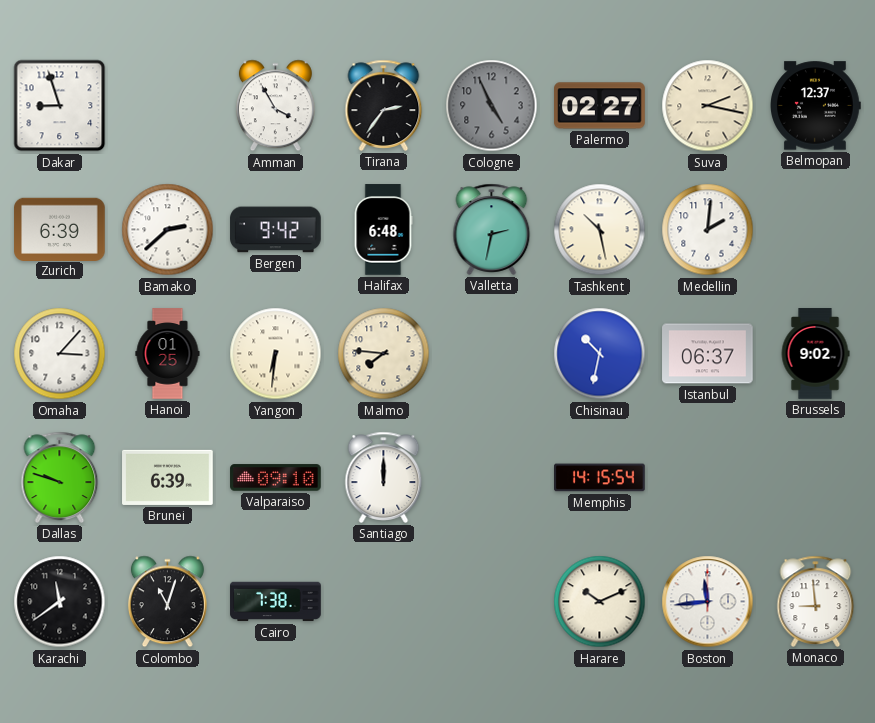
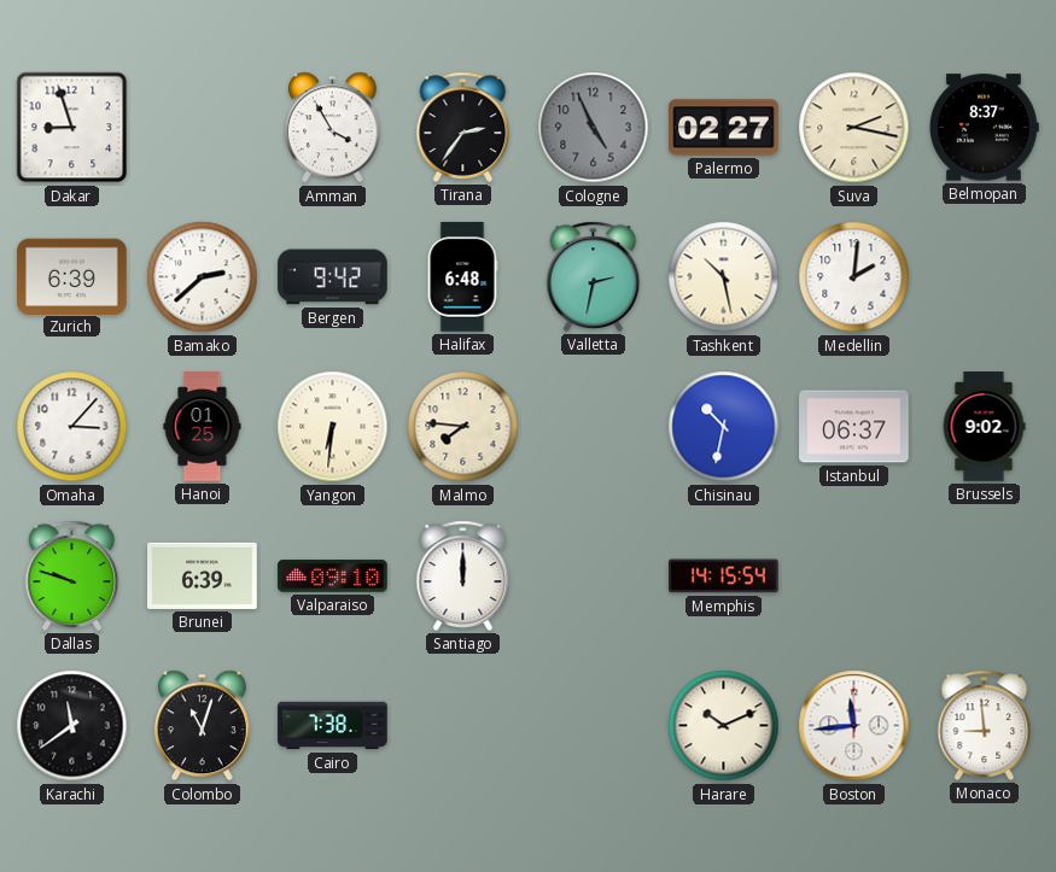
Belmopan: 12:37 -> 8:37
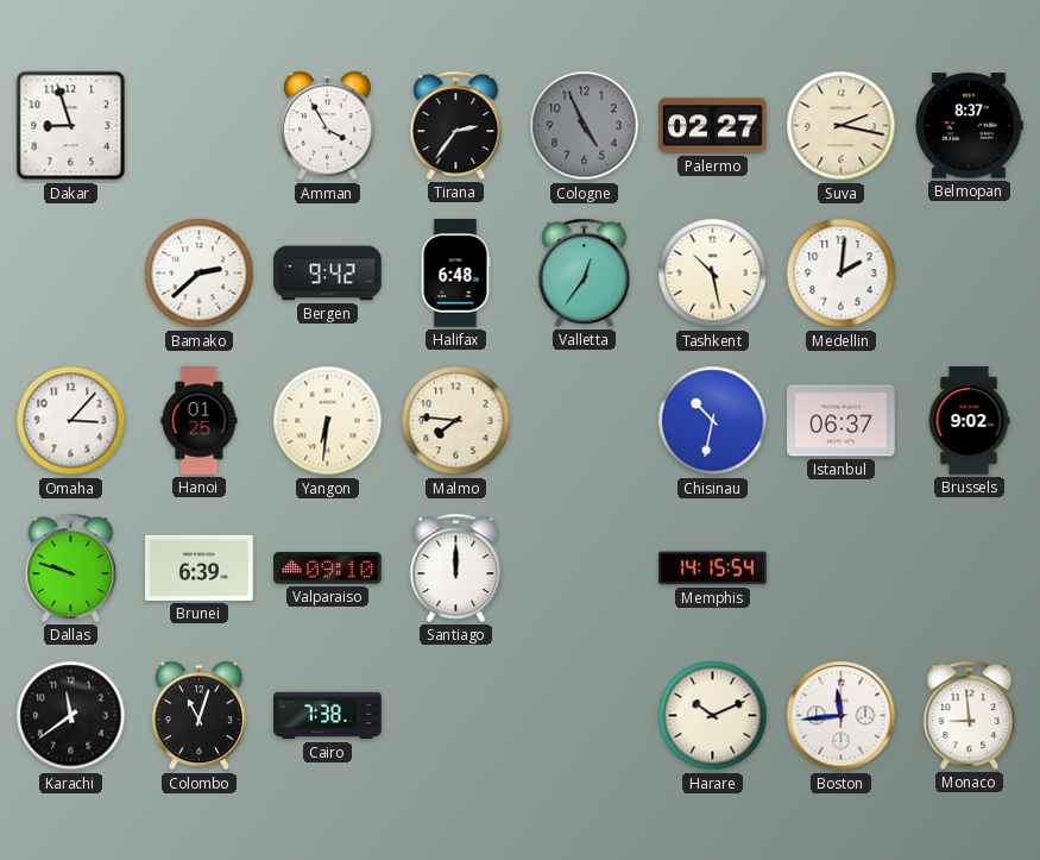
Zurich: 6:39 -> none
Valletta: 2:32 -> 12:36
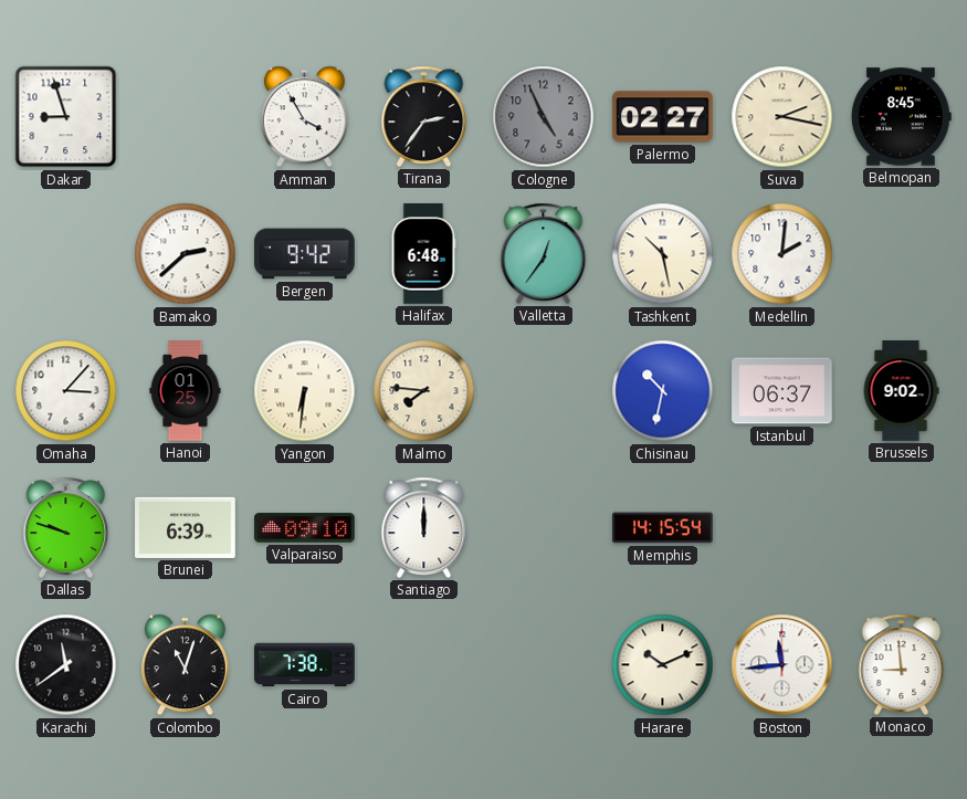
Belmopan: 8:37 -> 8:45
